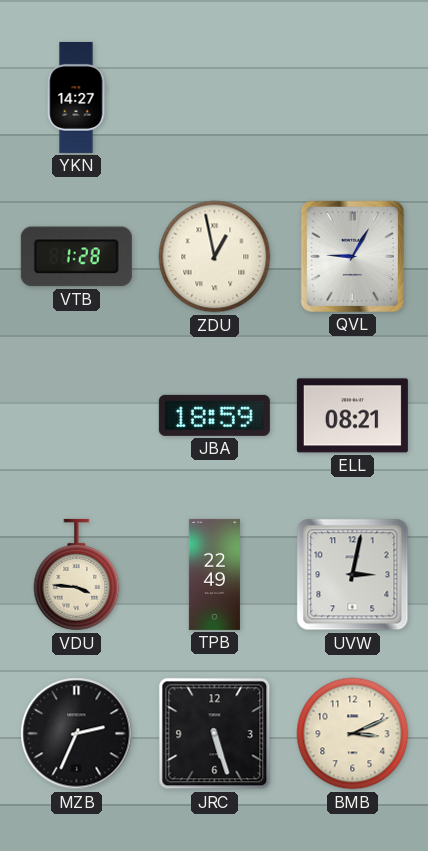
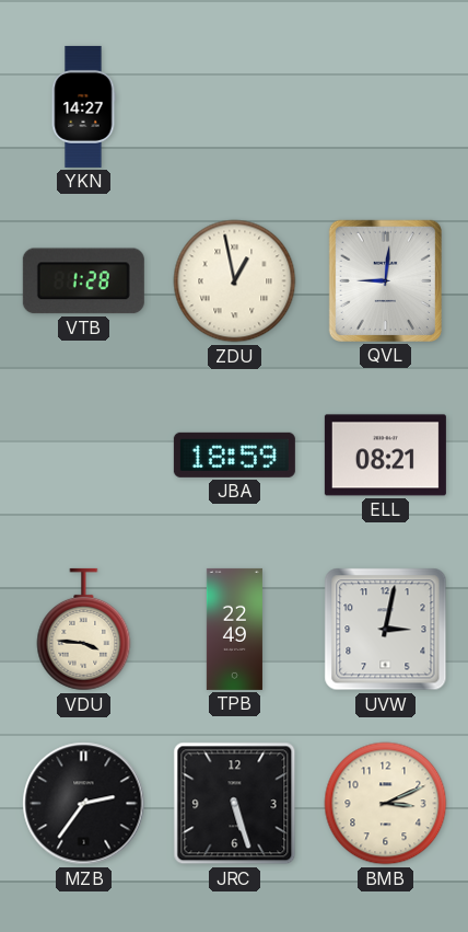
QVL: 9:05 -> 9:01
MZB: 2:34 -> 2:36
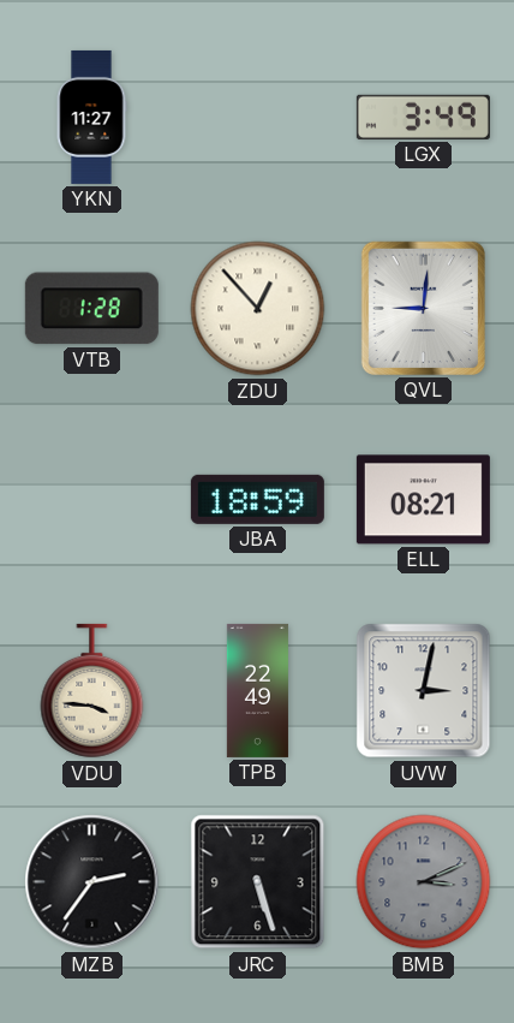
YKN: 14:27 -> 11:27
LGX: none -> 3:49
ZDU: 12:58 -> 12:53
BMB dial: cream -> grey
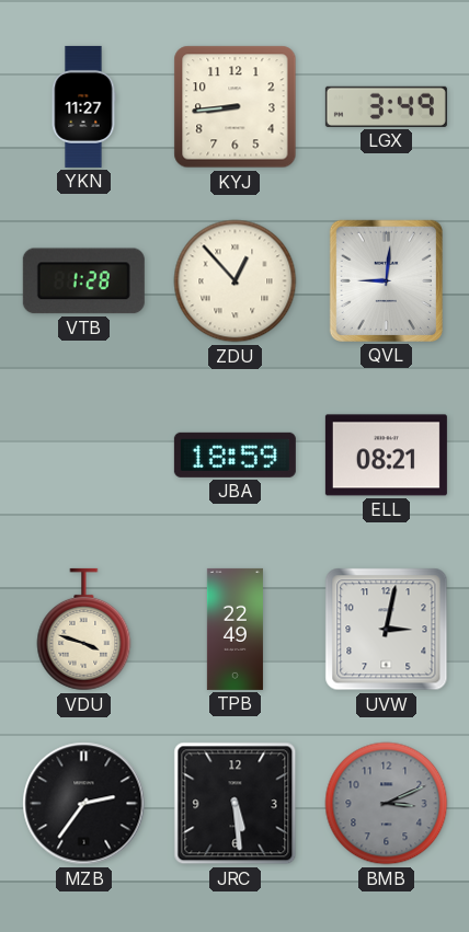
KYJ: none -> 8:44
VDU: 3:46 -> 3:48
JRC: 5:27 -> 5:29
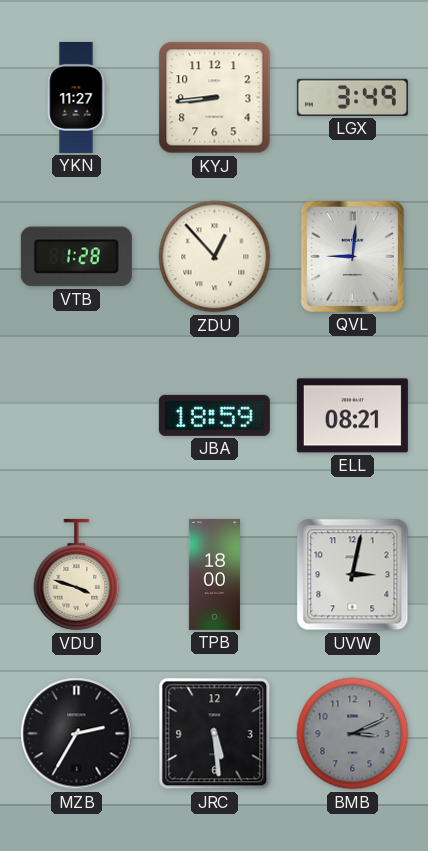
TPB: 22:49 -> 18:00
MZB: 2:36 -> 2:35
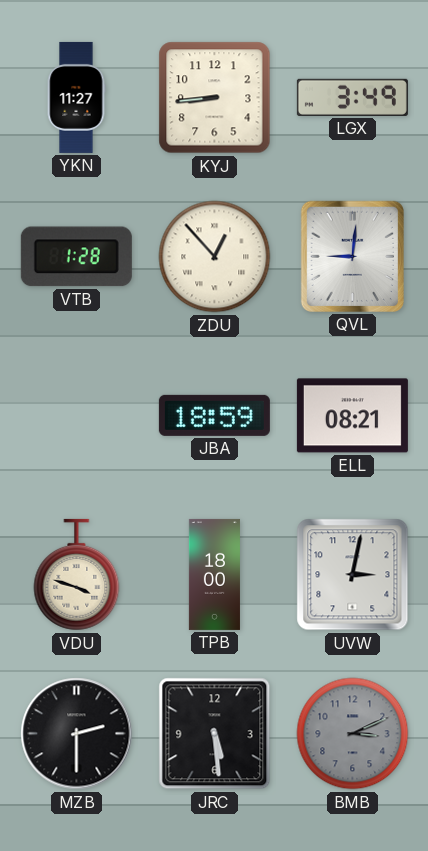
MZB: 2:35 -> 2:30
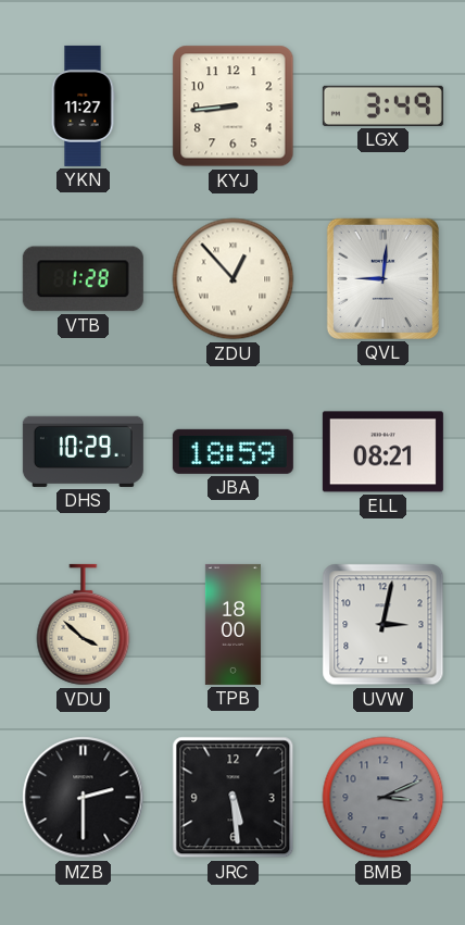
DHS: none -> 10:29
VDU: 3:48 -> 3:52
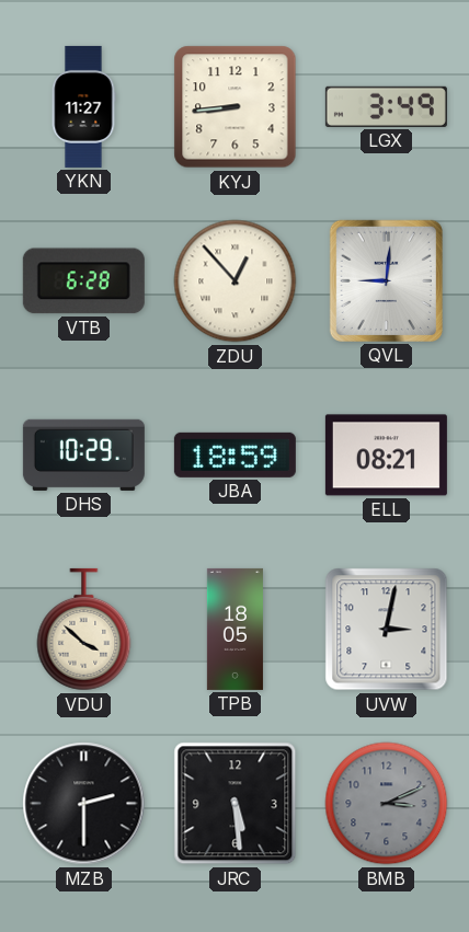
VTB: 1:28 -> 6:28
TPB: 18:00 -> 18:05
